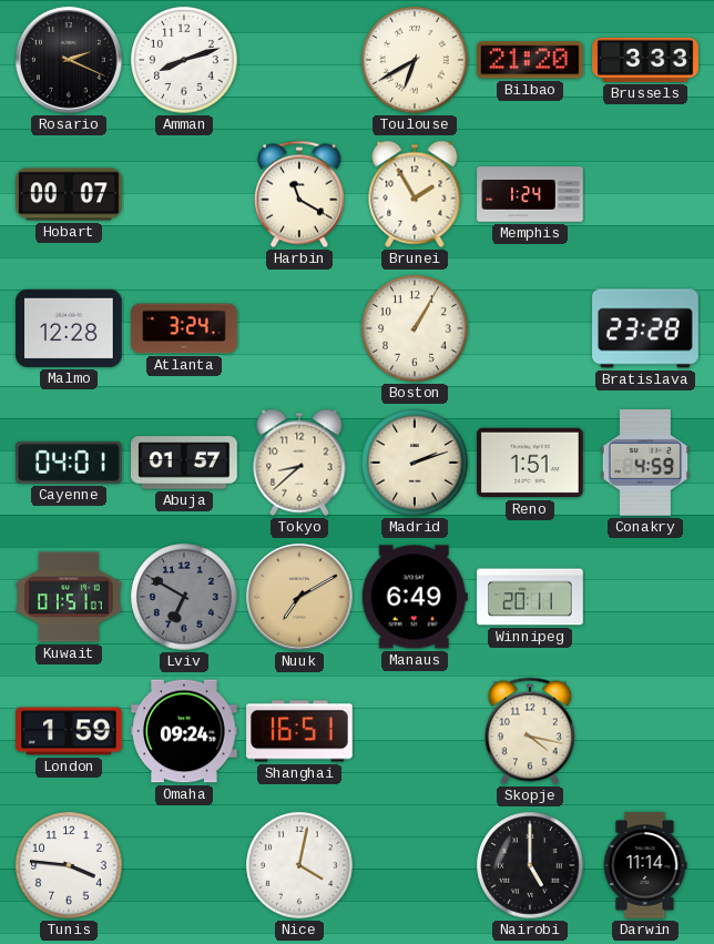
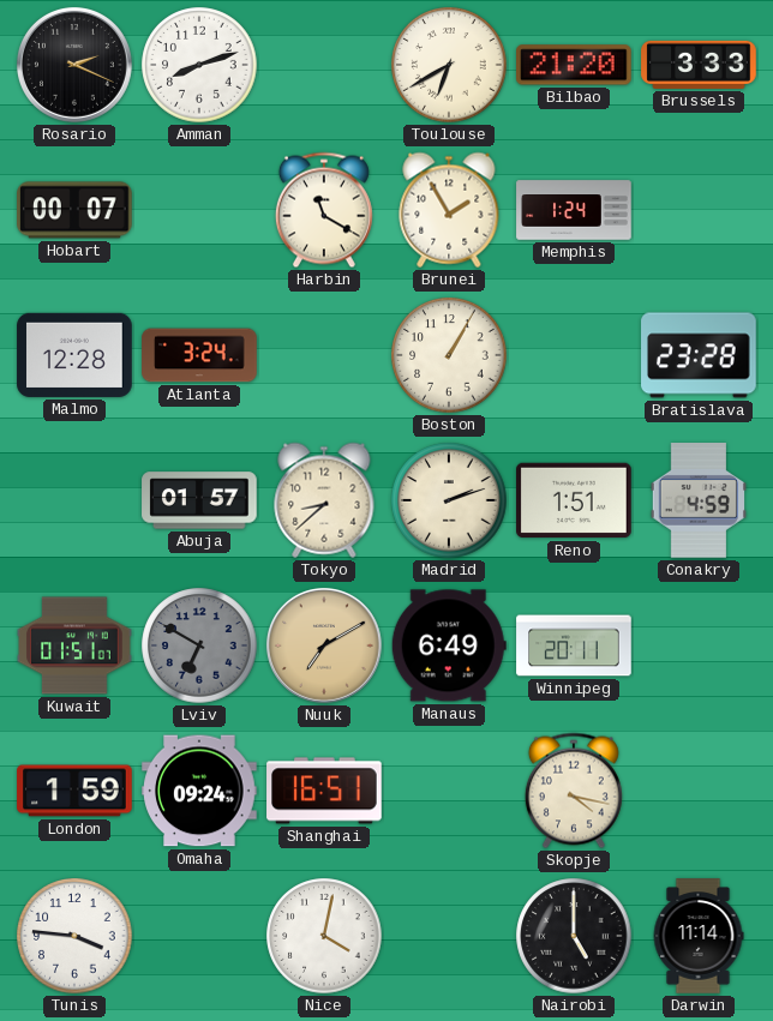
Cayenne: 04:01 -> none
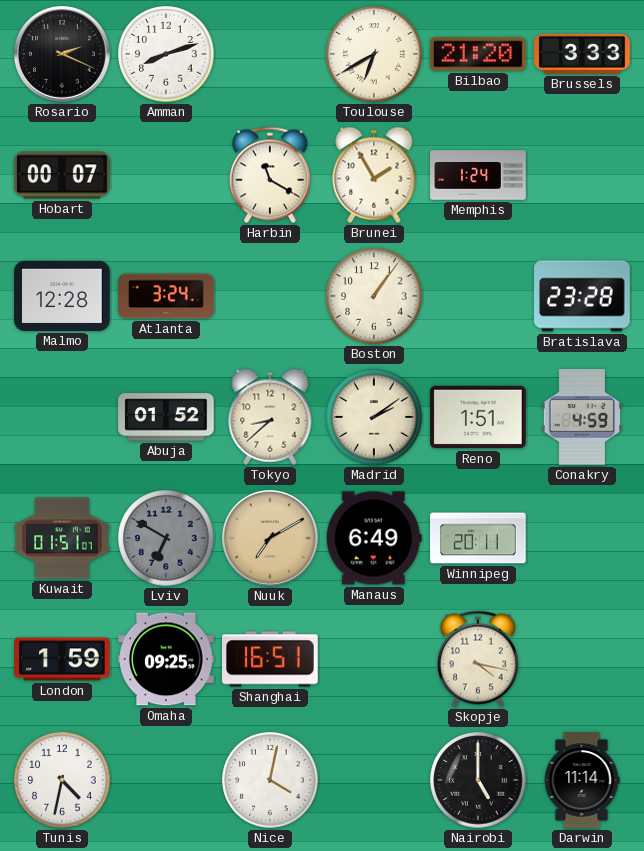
Boston: 1:05 -> 1:06
Abuja: 01:57 -> 01:52
Madrid: 2:12 -> 2:09
Omaha: 09:24 -> 09:25
Tunis: 3:46 -> 4:32
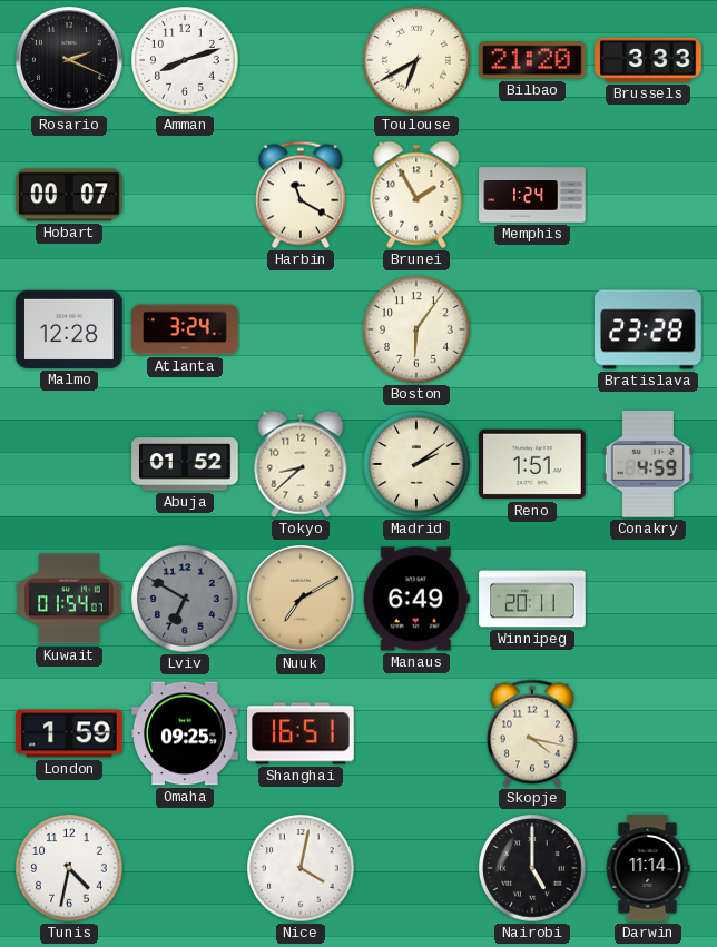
Boston: 1:06 -> 6:06
Kuwait: 01:51 -> 01:54
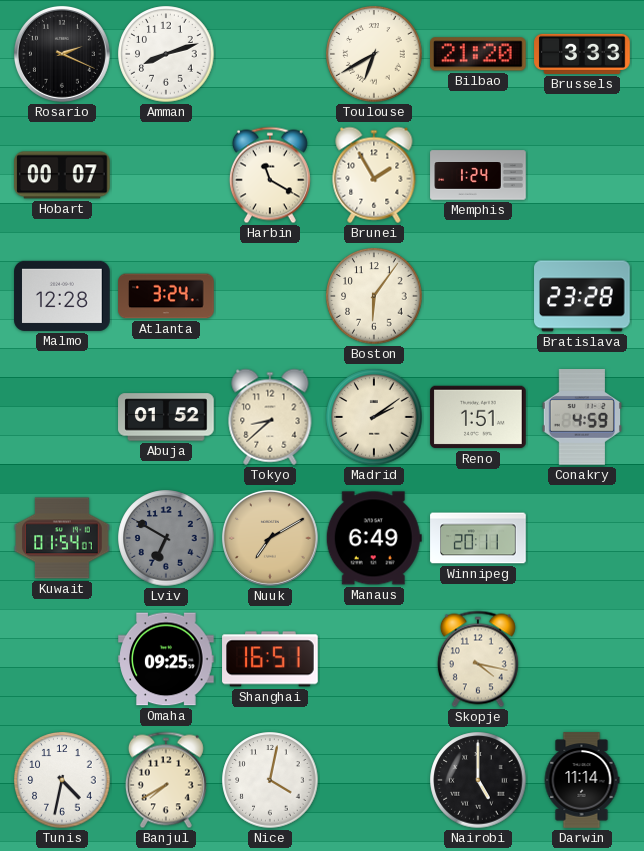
London: 1:59 -> none
Banjul: none -> 7:40
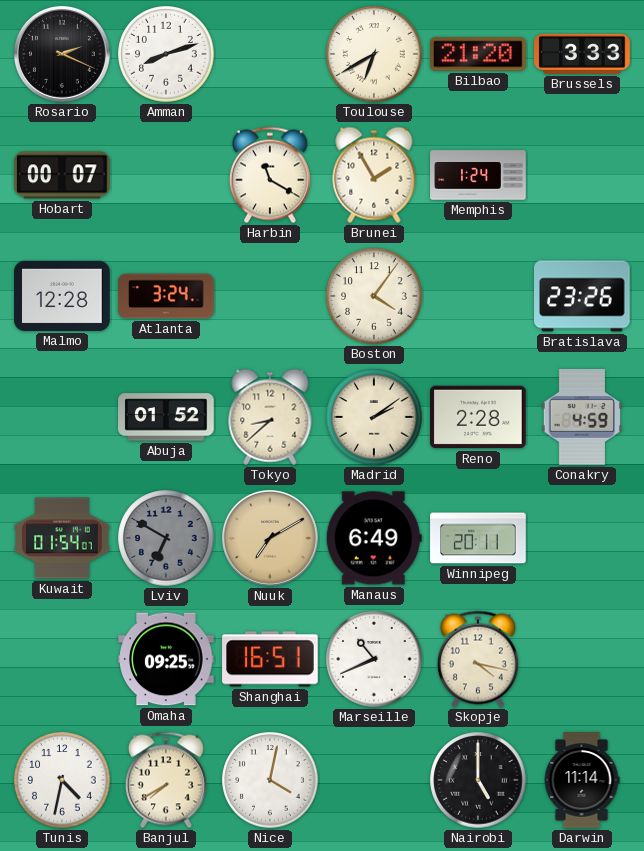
Boston: 6:06 -> 4:06
Bratislava: 23:28 -> 23:26
Reno: 1:51 -> 2:28
Marseille: none -> 10:41
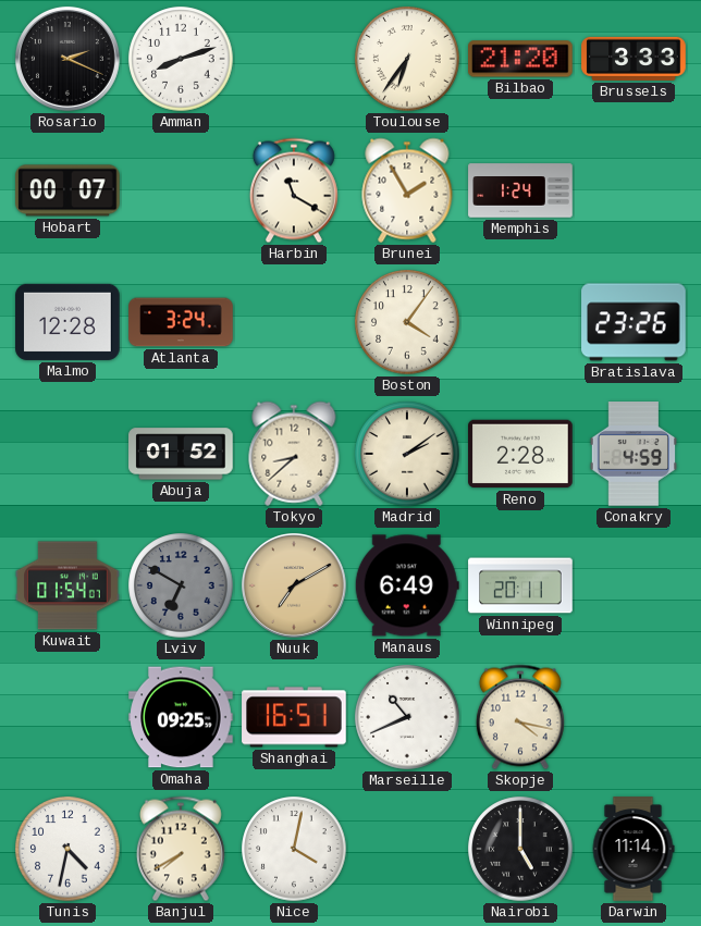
Toulouse: 6:40 -> 6:36
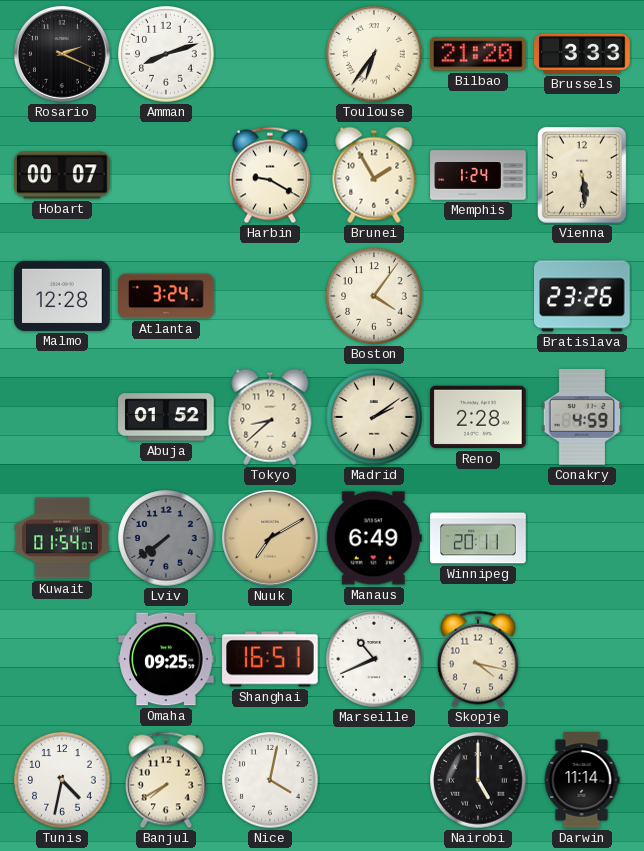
Harbin: 11:20 -> 9:20
Vienna: none -> 5:29
Lviv: 6:50 -> 7:39
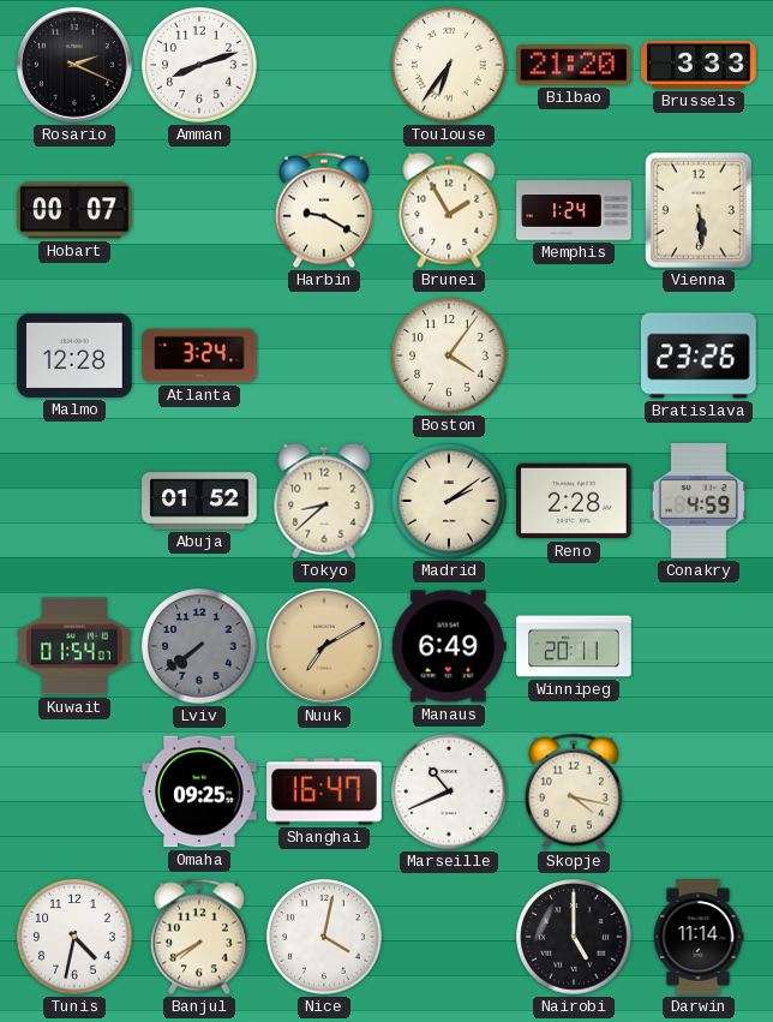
Shanghai: 16:51 -> 16:47
